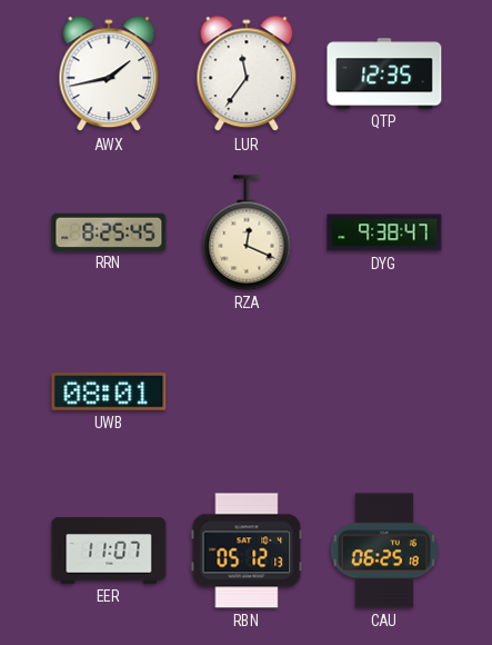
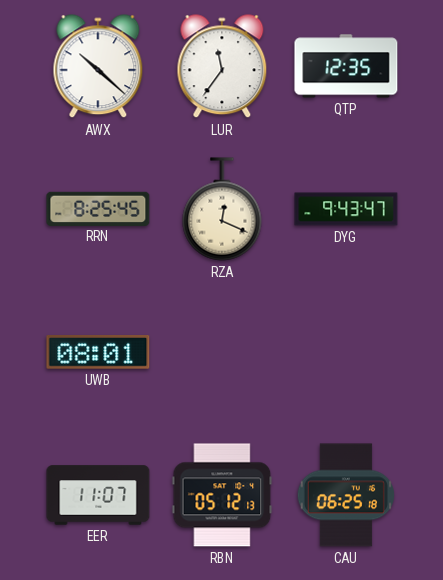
AWX: 1:43 -> 10:22
DYG: 9:38 -> 9:43
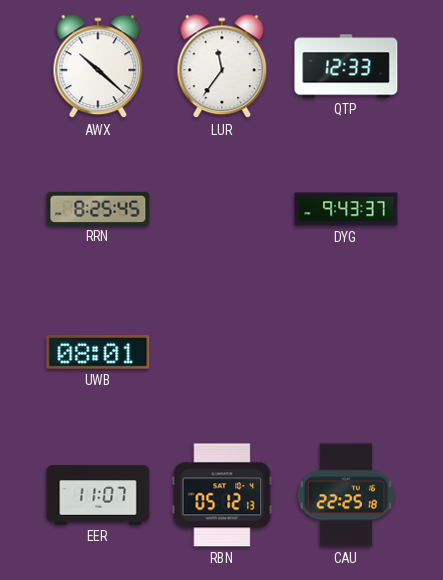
QTP: 12:35 -> 12:33
RZA: 12:19 -> none
DYG: 9:43:47 -> 9:43:37
CAU: 06:25 -> 22:25
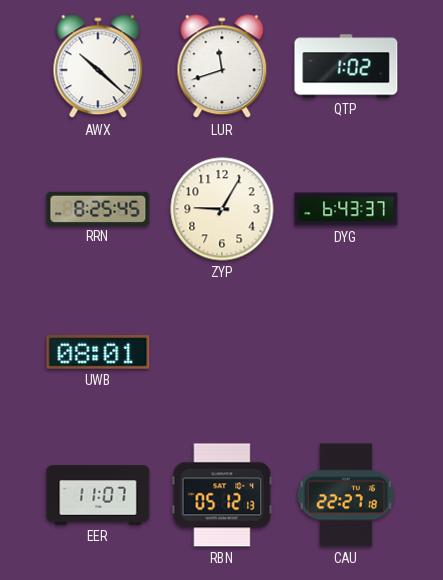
LUR: 11:36 -> 11:42
QTP: 12:33 -> 1:02
ZYP: none -> 9:05
DYG: 9:43 -> 6:43
CAU: 22:25 -> 22:27
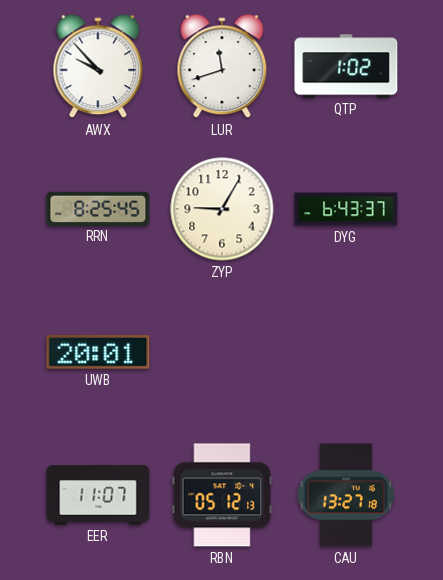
AWX: 10:22 -> 9:53
UWB: 08:01 -> 20:01
CAU: 22:27 -> 13:27
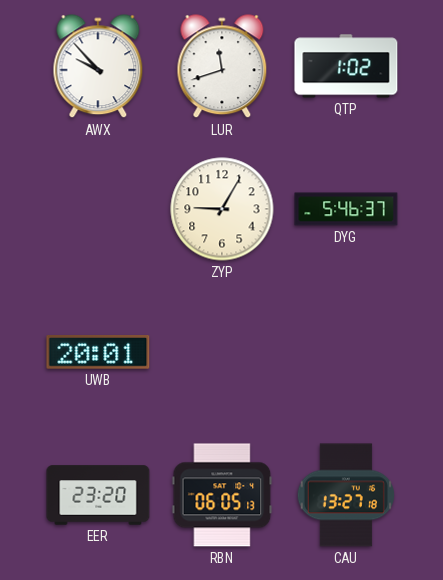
RRN: 8:25 -> none
DYG: 6:43 -> 5:46
EER: 11:07 -> 23:20
RBN: 05:12 -> 06:05
